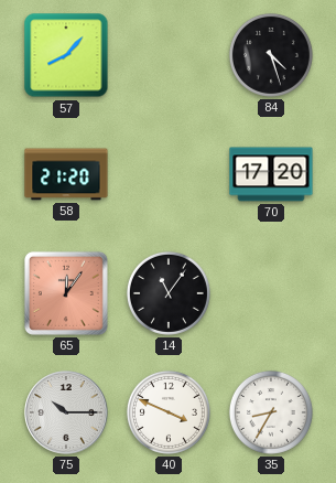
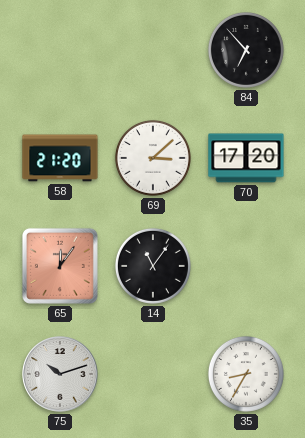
57: 8:07 -> none
84: 4:27 -> 6:53
69: none -> 3:08
75: 10:15 -> 10:12
40: 3:49 -> none
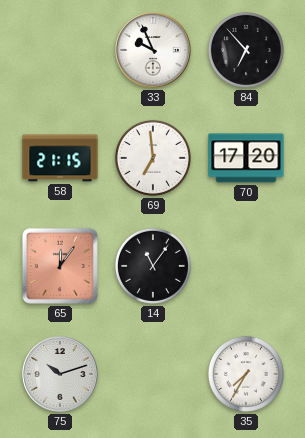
33: none -> 9:56
58: 21:20 -> 21:15
69: 3:08 -> 6:59
35: 8:35 -> 7:35
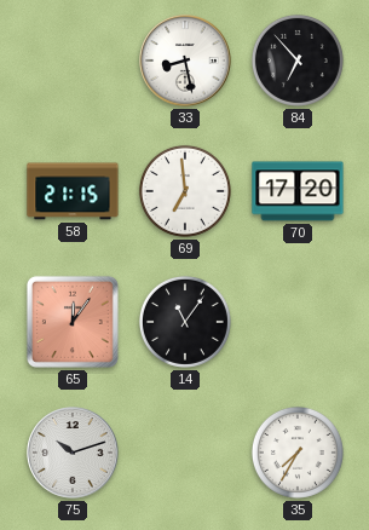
33: 9:56 -> 8:28
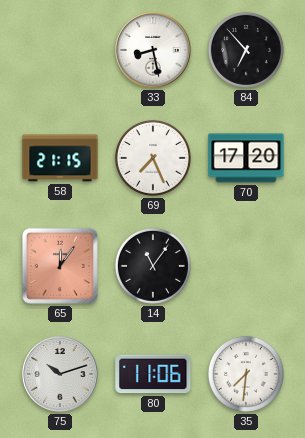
69: 6:59 -> 7:26
80: none -> 11:06
35: 7:35 -> 7:31
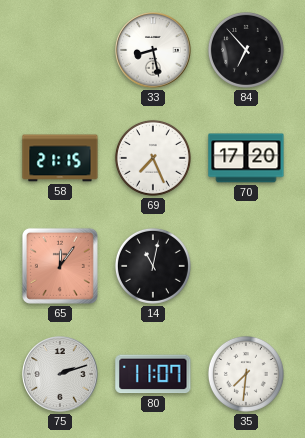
14: 11:06 -> 11:02
75: 10:12 -> 2:12
80: 11:06 -> 11:07
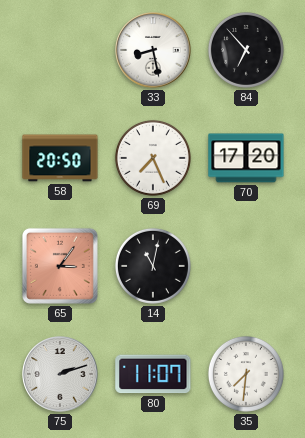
58: 21:15 -> 20:50
65: 12:06 -> 3:06
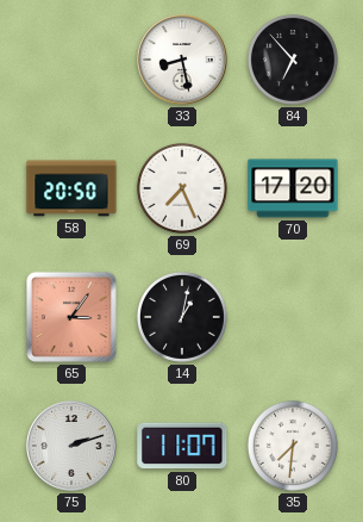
14: 11:02 -> 1:02
